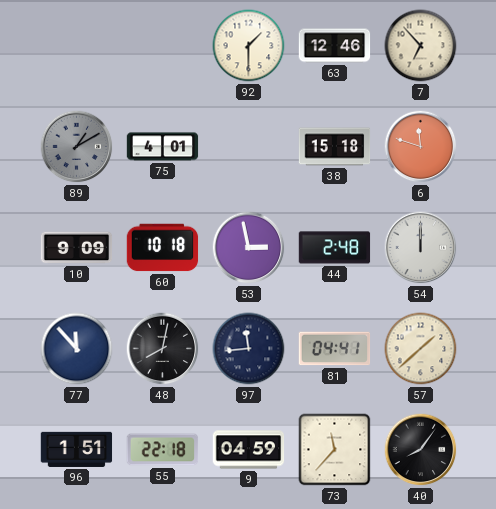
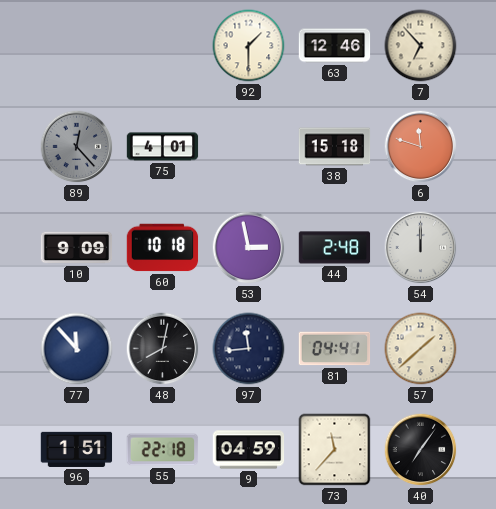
89: 1:10 -> 12:23
40: 8:06 -> 7:06
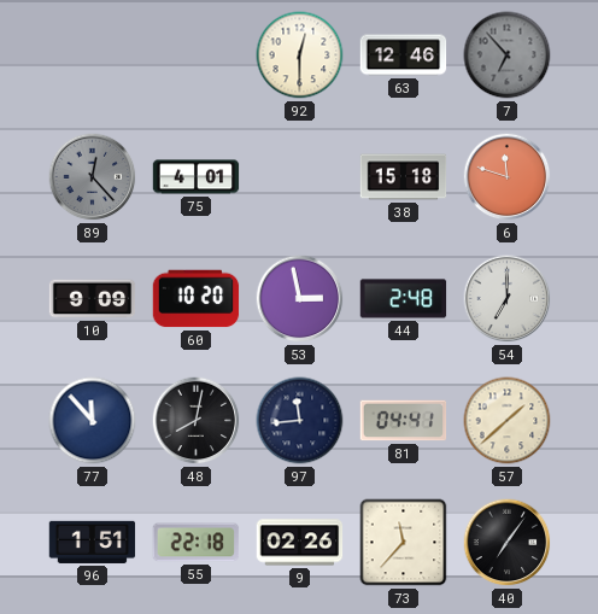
92: 1:30 -> 12:30
7 dial: cream -> grey
60: 10:18 -> 10:20
54: 12:00 -> 7:00
9: 04:59 -> 02:26
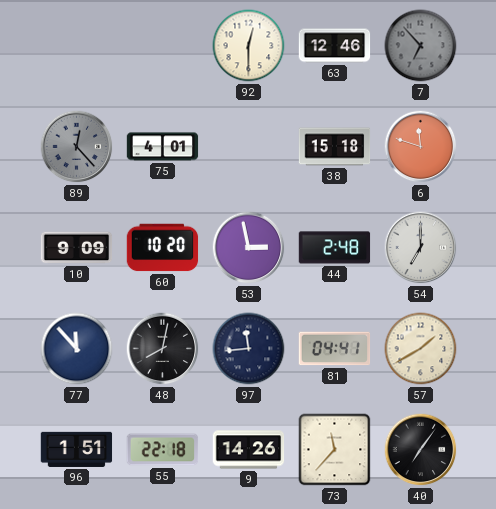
57: 1:38 -> 1:40
9: 02:26 -> 14:26
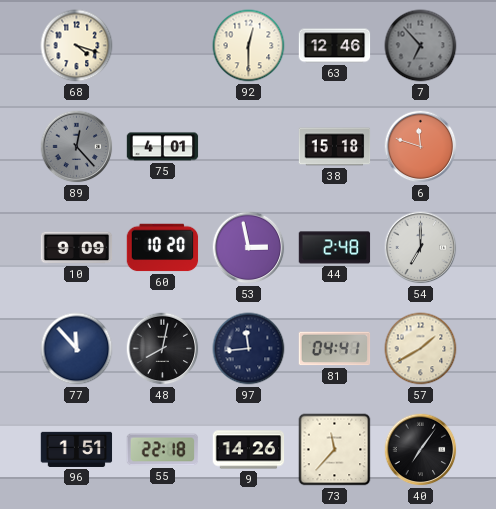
68: none -> 4:18
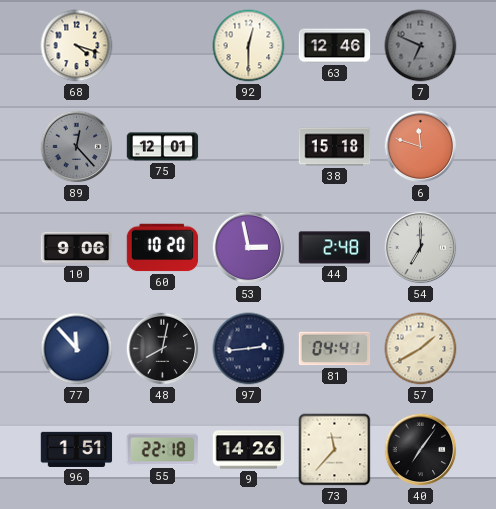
7: 6:53 -> 6:49
75: 4:01 -> 12:01
10: 9:09 -> 9:06
97: 11:44 -> 2:44
